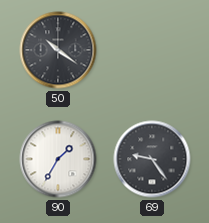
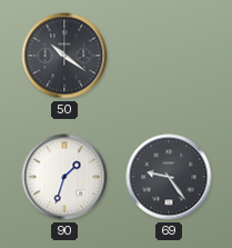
90: 1:35 -> 1:33
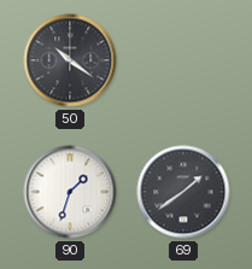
69: 9:24 -> 1:39
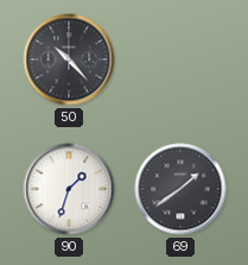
50: 10:21 -> 10:23
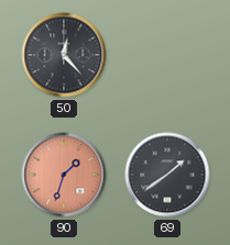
50: 10:23 -> 12:23
90 dial: white -> salmon
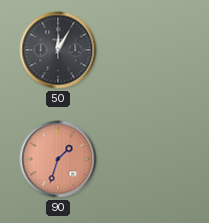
50: 12:23 -> 12:05
69: 1:39 -> none
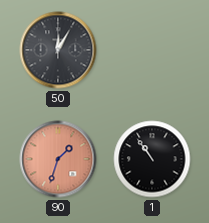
1: none -> 10:54
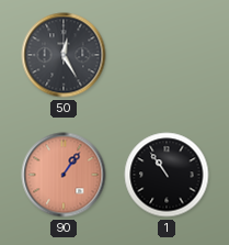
50: 12:05 -> 12:25
90: 1:33 -> 1:06
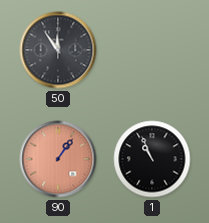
50: 12:25 -> 11:54
1: 10:54 -> 10:56
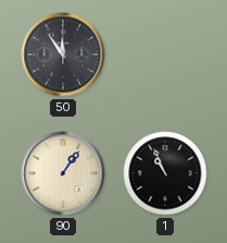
90 dial: salmon -> cream
